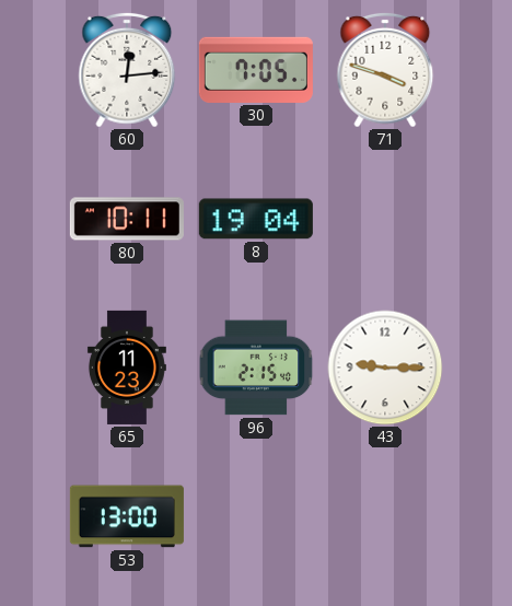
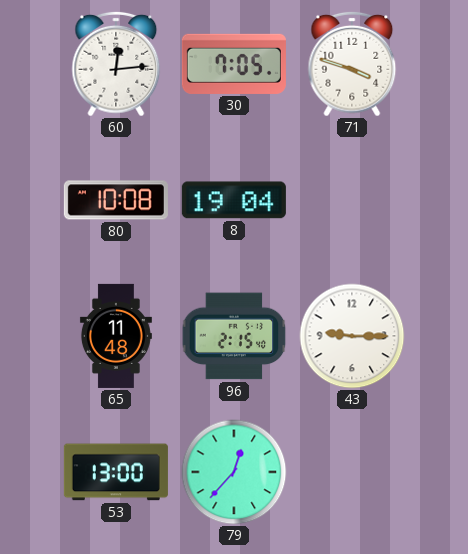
80: 10:11 -> 10:08
65: 11:23 -> 11:48
79: none -> 12:37
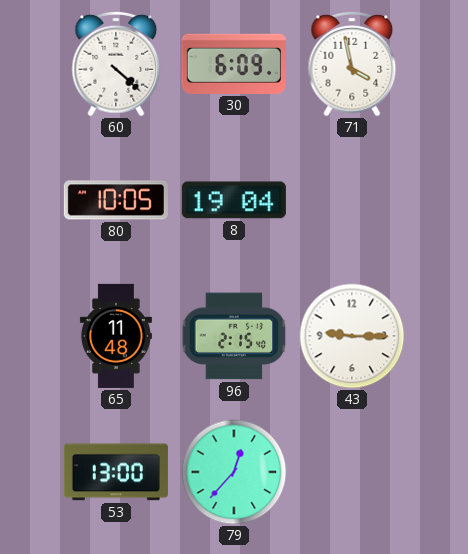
60: 12:14 -> 4:22
30: 7:05 -> 6:09
71: 3:48 -> 3:58
80: 10:08 -> 10:05
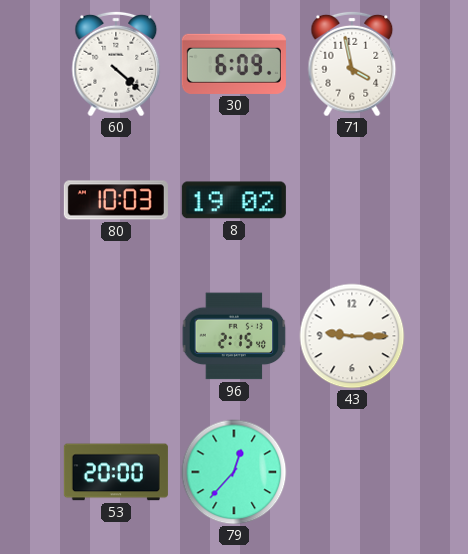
80: 10:05 -> 10:03
8: 19:04 -> 19:02
65: 11:48 -> none
53: 13:00 -> 20:00
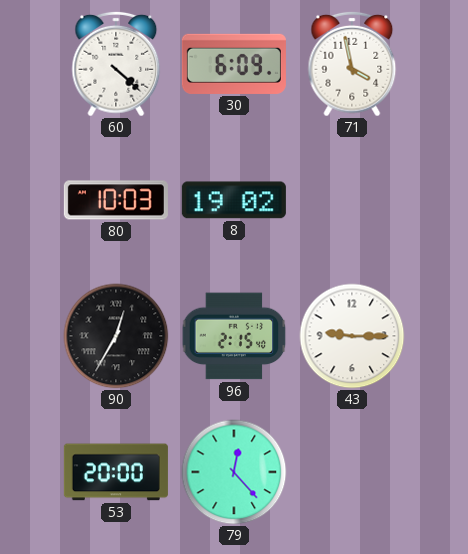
90: none -> 12:35
79: 12:37 -> 12:23
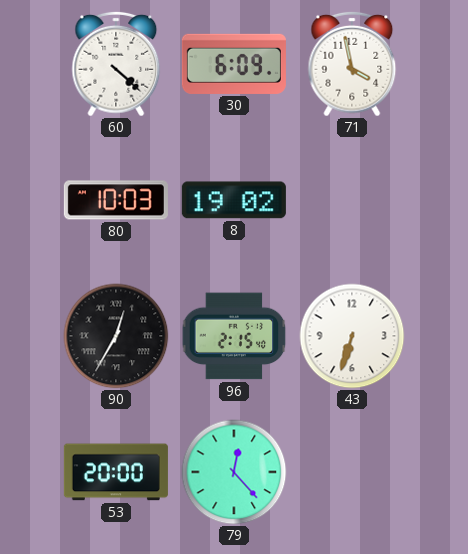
43: 9:15 -> 6:33
